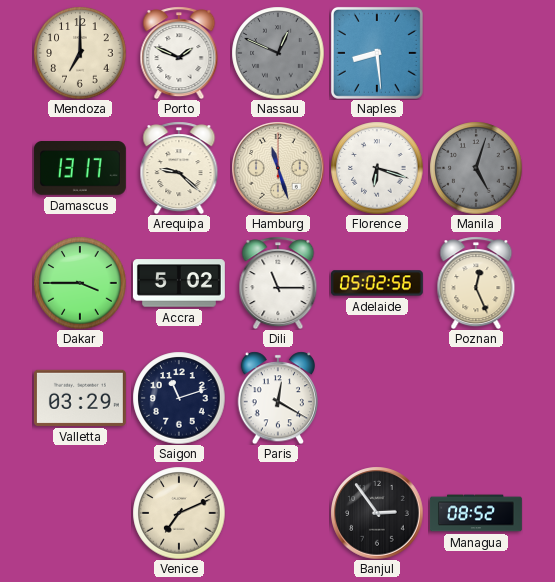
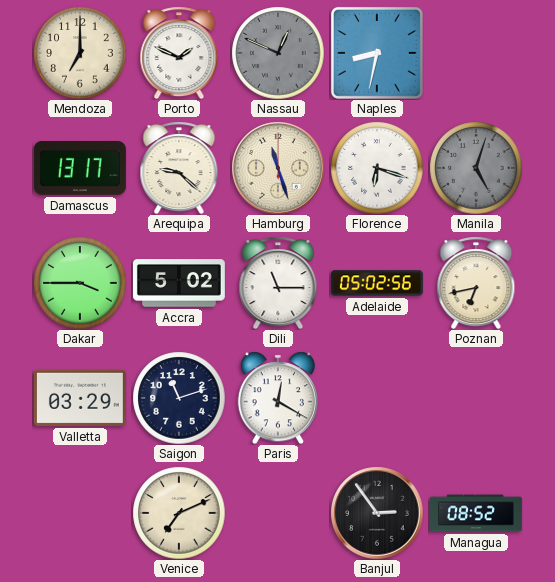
Naples: 8:29 -> 8:32
Poznan: 12:26 -> 6:43
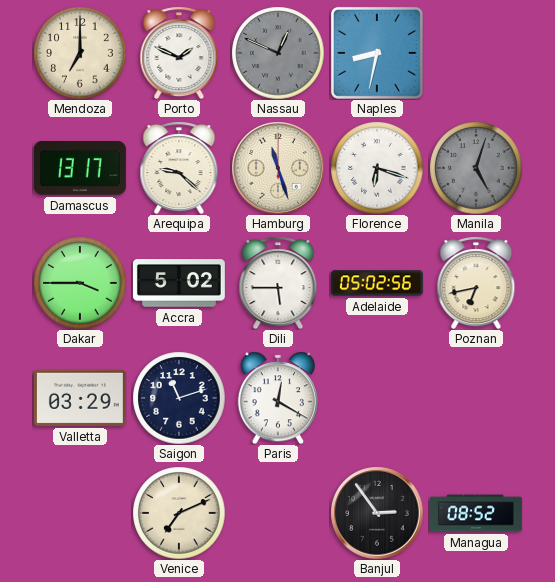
Dili: 11:15 -> 5:45
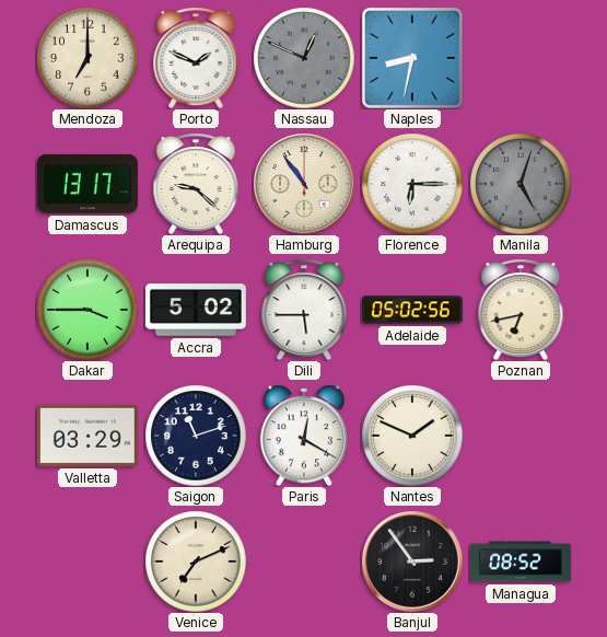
Hamburg: 11:27 -> 10:54
Florence: 6:18 -> 6:15
Nantes: none -> 1:49
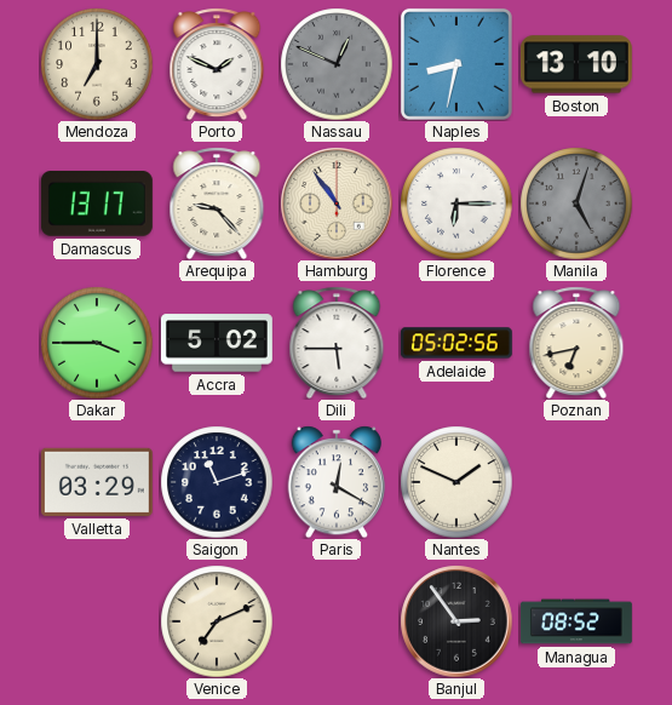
Boston: none -> 13:10
Arequipa: 9:22 -> 9:23
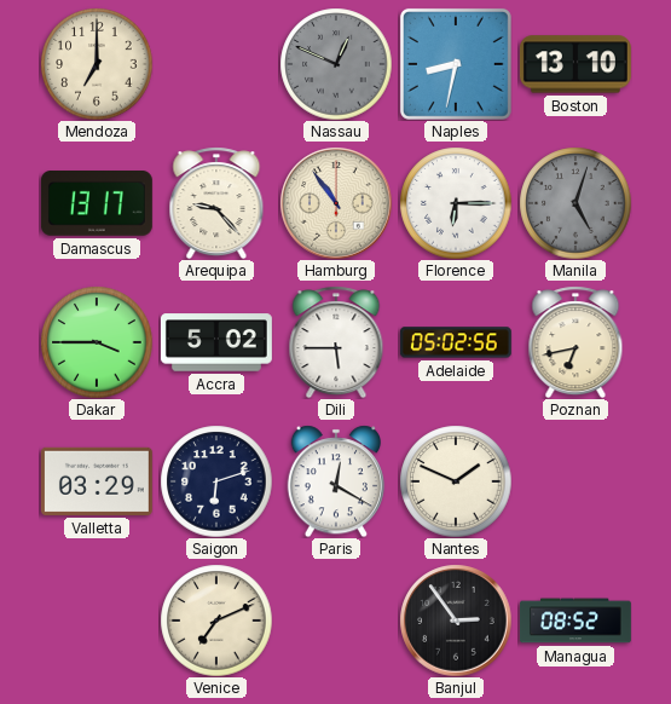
Porto: 1:49 -> none
Saigon: 11:12 -> 6:12
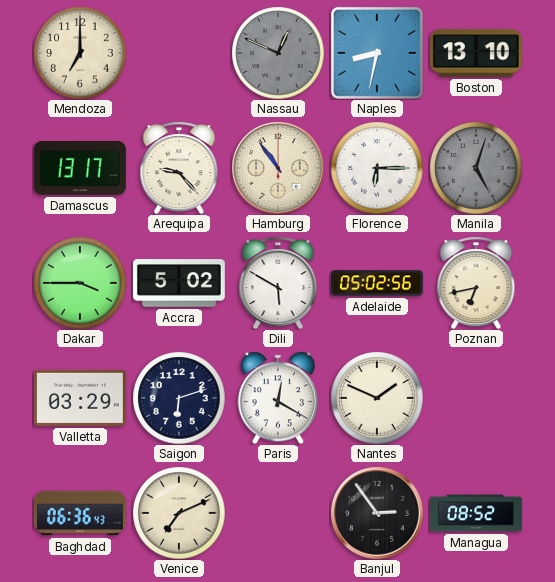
Dili: 5:45 -> 5:50
Baghdad: none -> 06:36
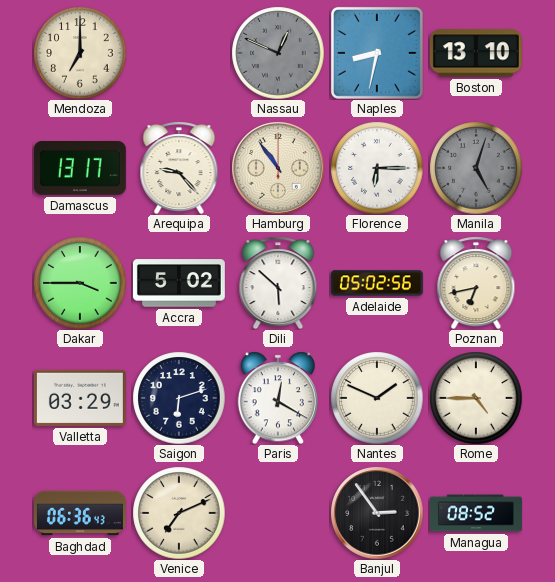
Dili: 5:50 -> 5:52
Rome: none -> 4:45
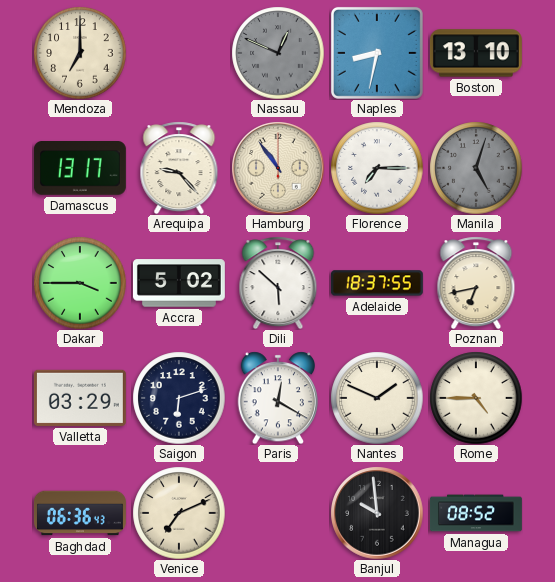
Florence: 6:15 -> 7:15
Adelaide: 05:02 -> 18:37
Banjul: 2:54 -> 9:59
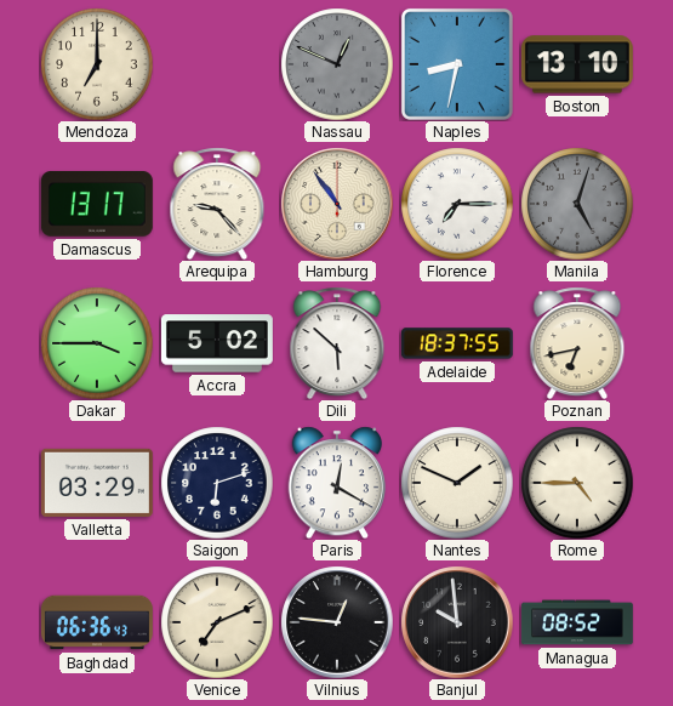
Vilnius: none -> 12:46
